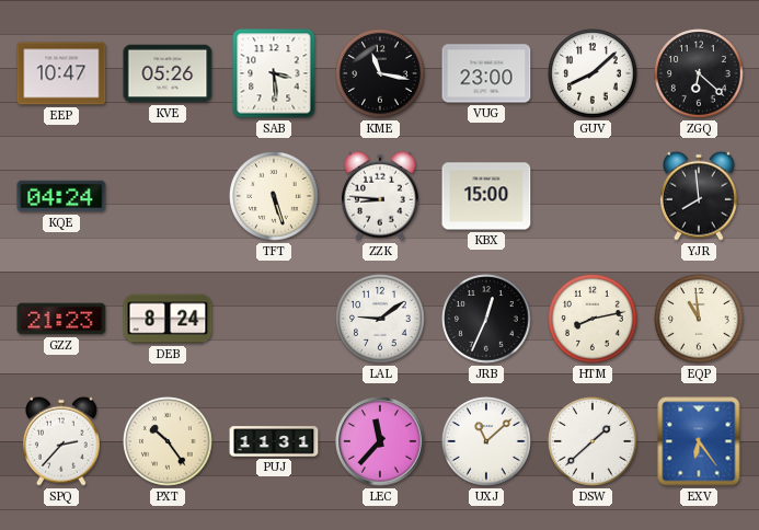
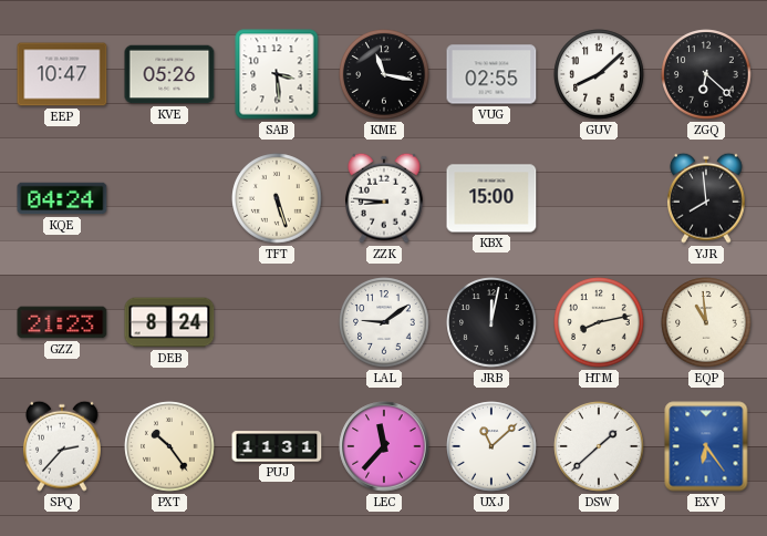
VUG: 23:00 -> 02:55
JRB: 12:34 -> 12:02
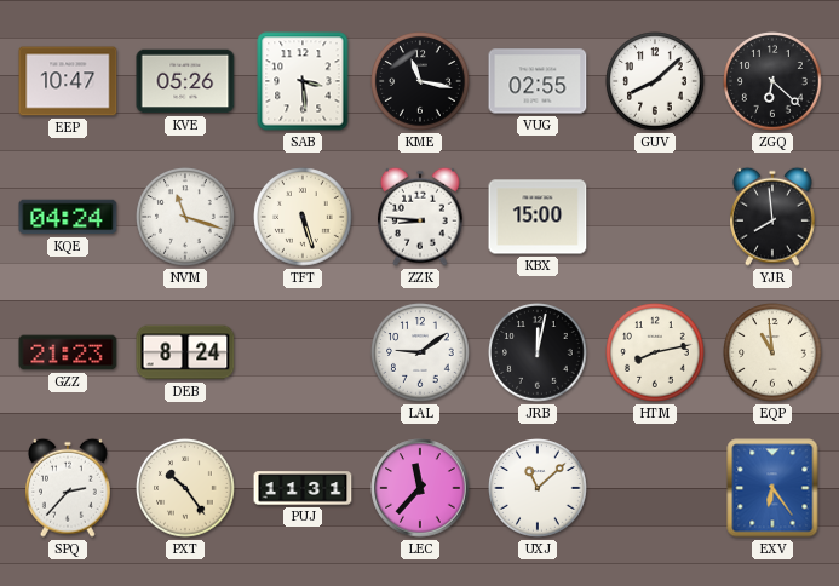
NVM: none -> 11:18
DSW: 1:38 -> none
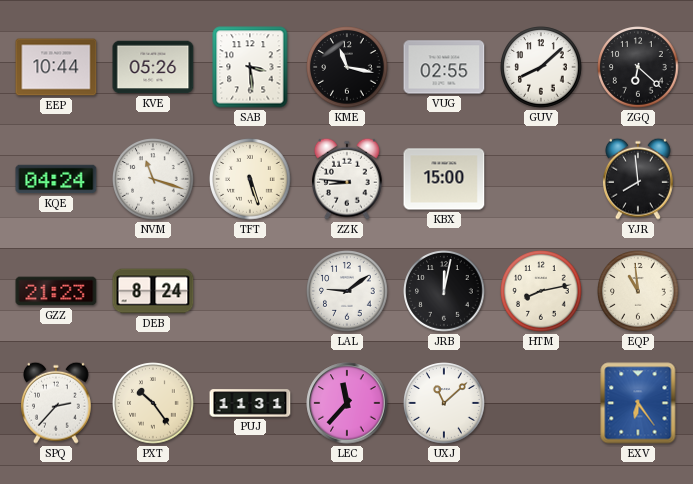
EEP: 10:47 -> 10:44
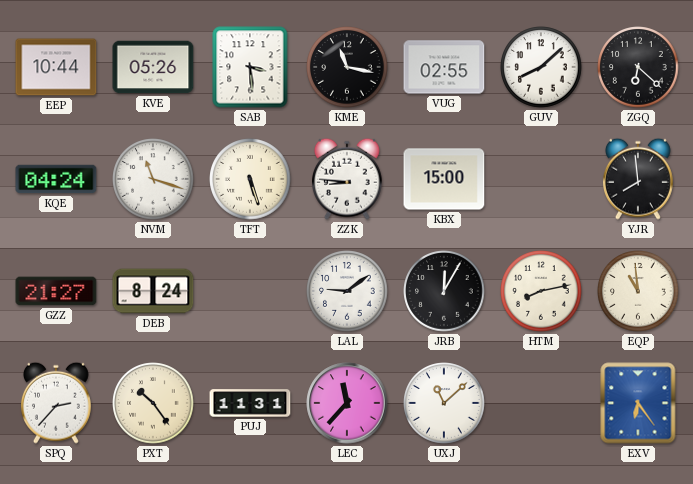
GZZ: 21:23 -> 21:27
JRB: 12:02 -> 12:05
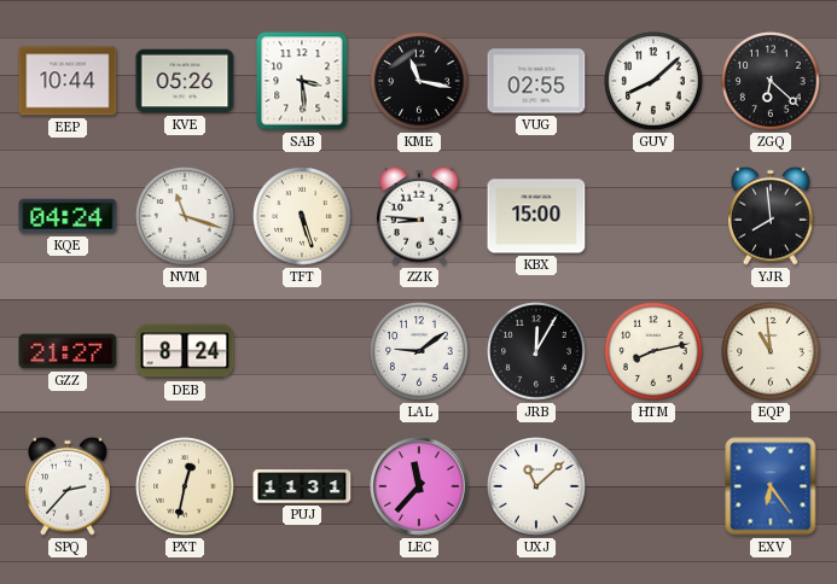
PXT: 10:24 -> 12:32
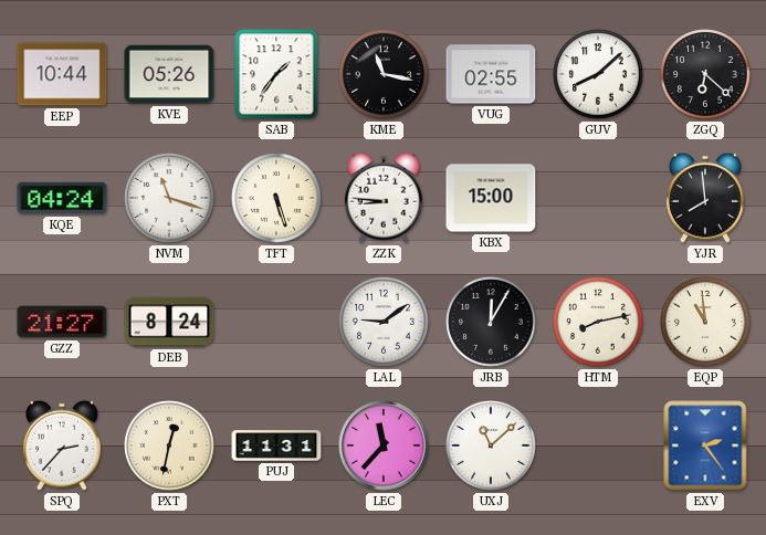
SAB: 3:29 -> 1:36
EXV: 6:24 -> 2:24
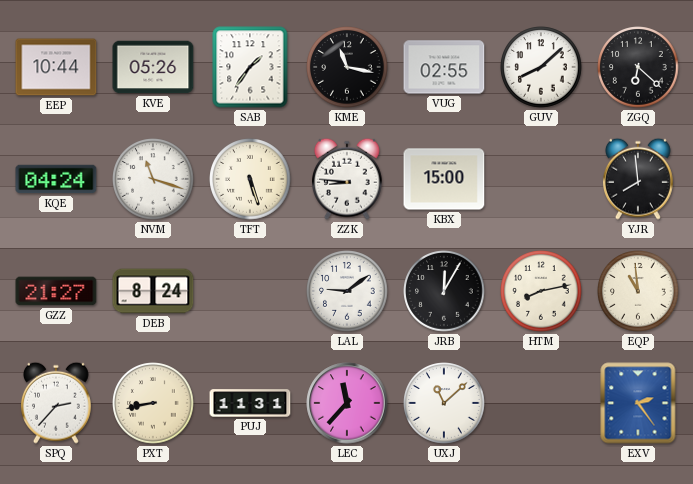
PXT: 12:32 -> 8:43
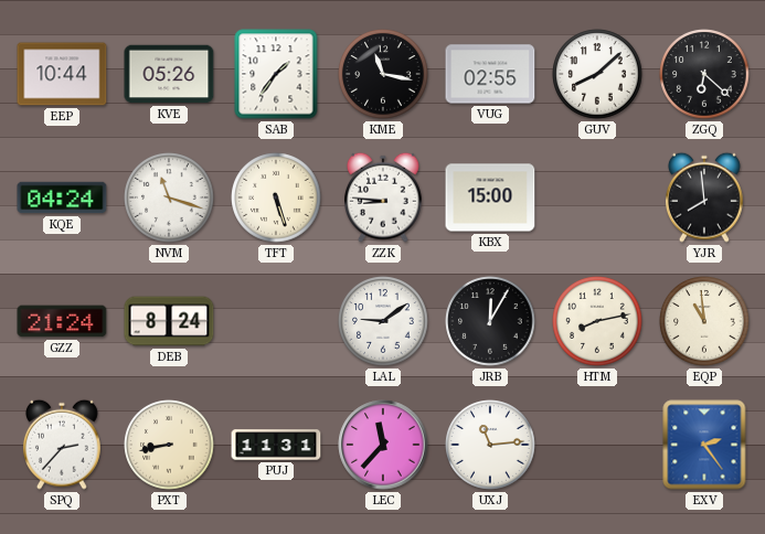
GZZ: 21:27 -> 21:24
UXJ: 11:08 -> 11:14
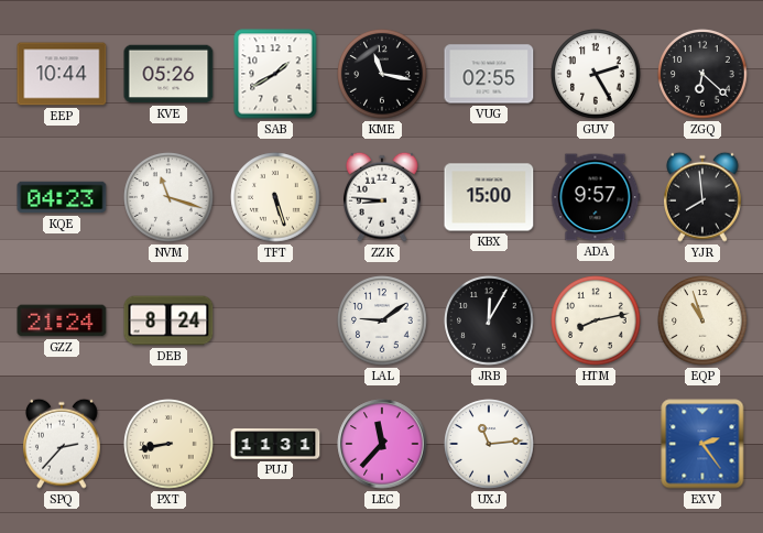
SAB: 1:36 -> 1:40
GUV: 8:08 -> 2:25
KQE: 04:24 -> 04:23
ADA: none -> 9:57
EQP: 10:59 -> 10:57
